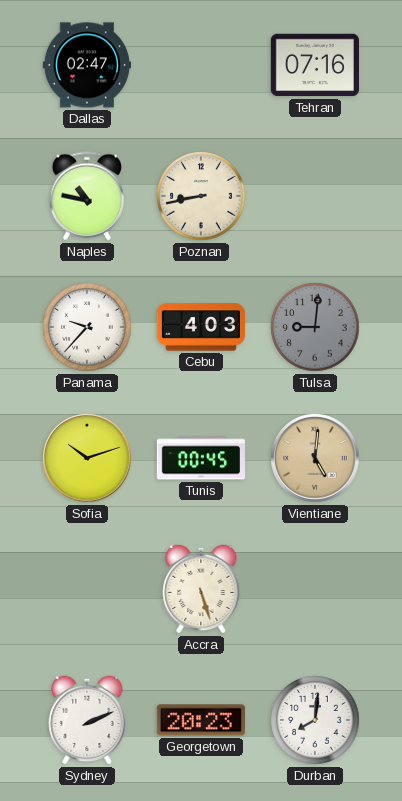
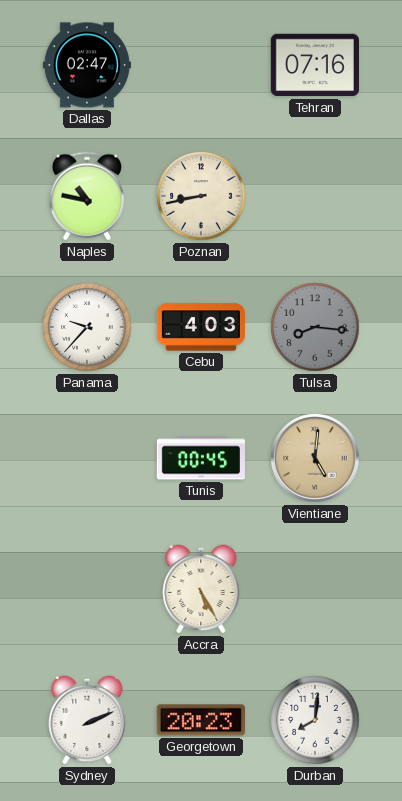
Tulsa: 9:01 -> 8:16
Sofia: 10:12 -> none
Accra: 5:27 -> 5:25
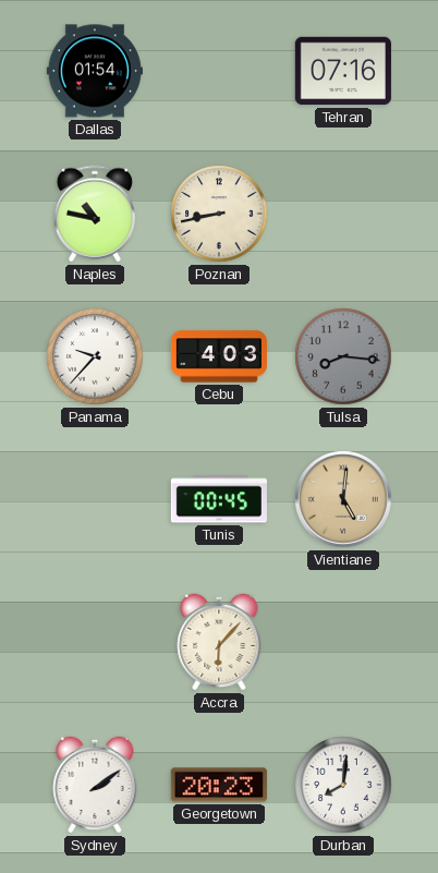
Dallas: 02:47 -> 01:54
Accra: 5:25 -> 6:07
Sydney: 2:11 -> 2:09
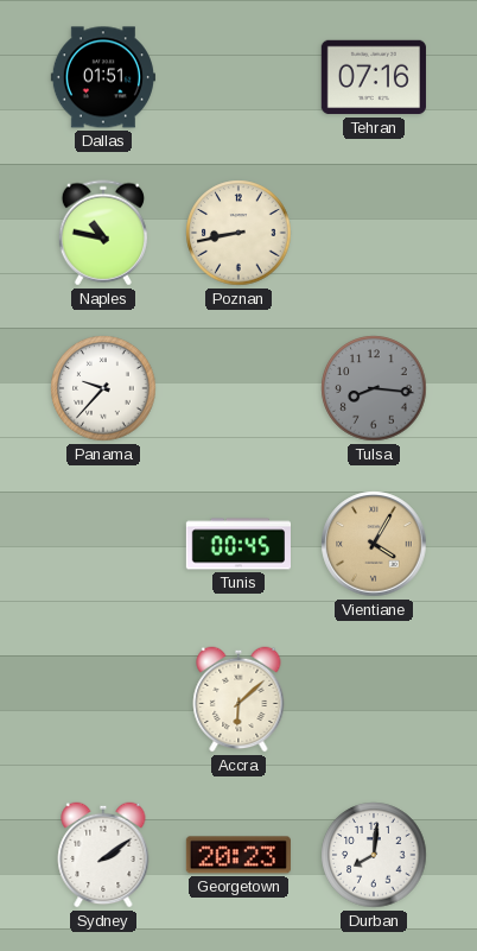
Dallas: 01:54 -> 01:51
Cebu: 4:03 -> none
Vientiane: 5:01 -> 4:05
Accra: 6:07 -> 6:08
